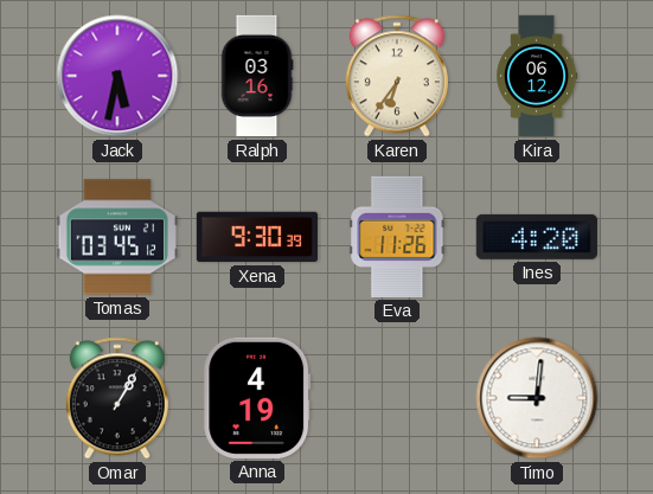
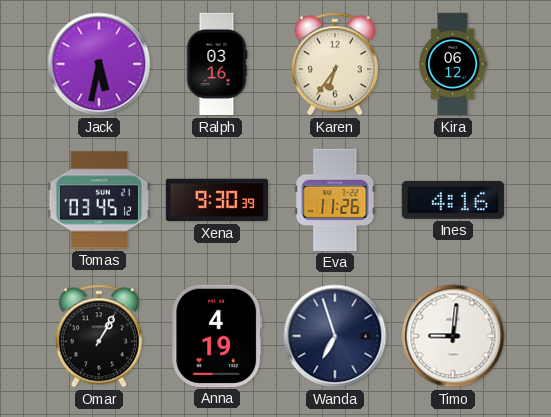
Ines: 4:20 -> 4:16
Wanda: none -> 6:57
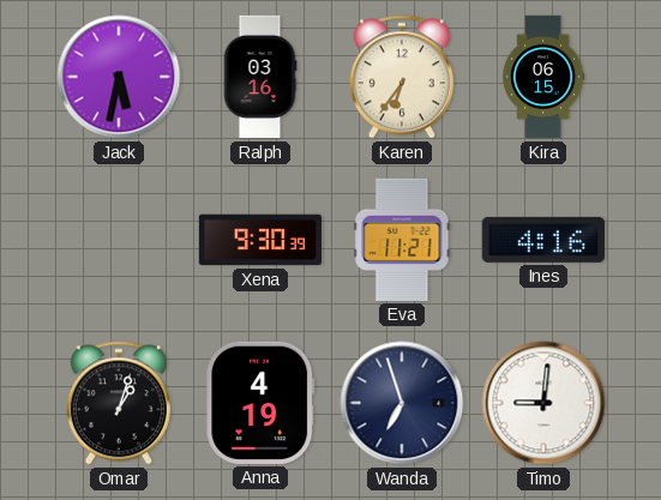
Kira: 06:12 -> 06:15
Tomas: 03:45 -> none
Eva: 11:26 -> 11:21
Omar: 1:05 -> 1:03
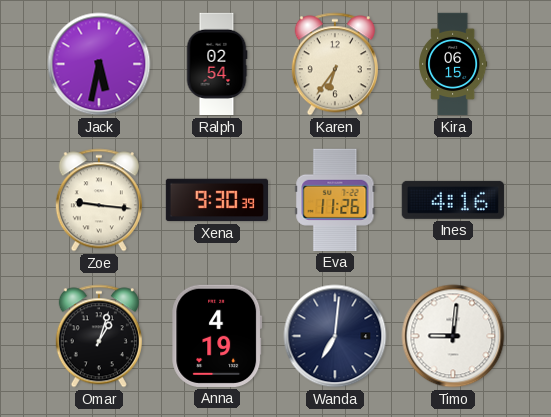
Ralph: 03:16 -> 02:54
Zoe: none -> 9:16
Eva: 11:21 -> 11:26
Wanda: 6:57 -> 7:01
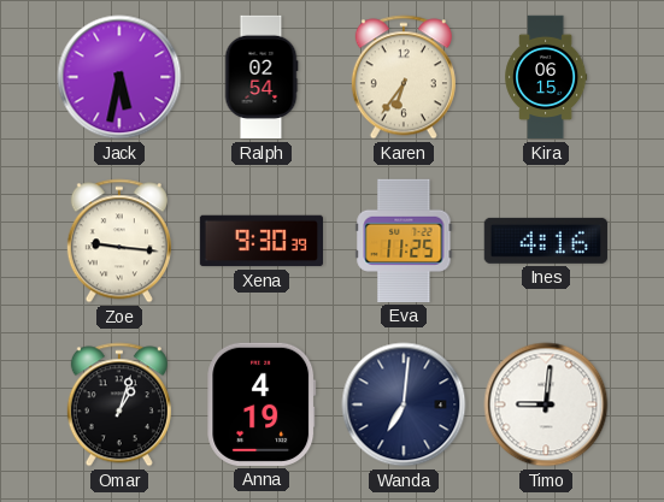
Eva: 11:26 -> 11:25
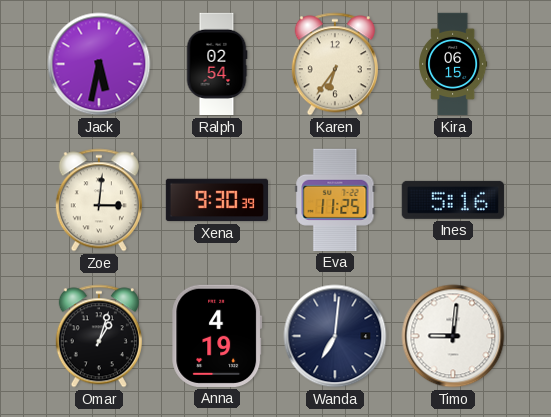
Zoe: 9:16 -> 3:01
Ines: 4:16 -> 5:16
